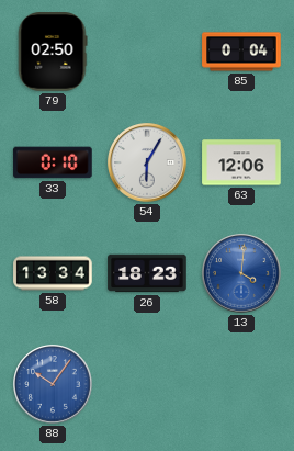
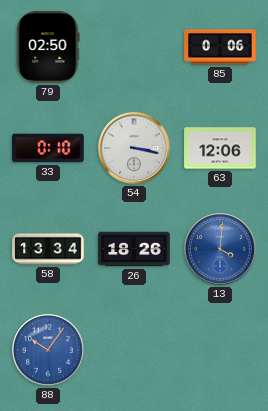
85: 0:04 -> 0:06
54: 6:05 -> 3:17
26: 18:23 -> 18:26
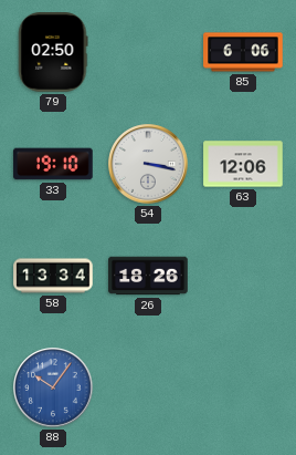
85: 0:06 -> 6:06
33: 0:10 -> 19:10
13: 4:01 -> none
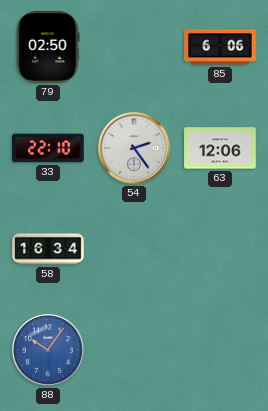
33: 19:10 -> 22:10
54: 3:17 -> 2:24
58: 13:34 -> 16:34
26: 18:26 -> none
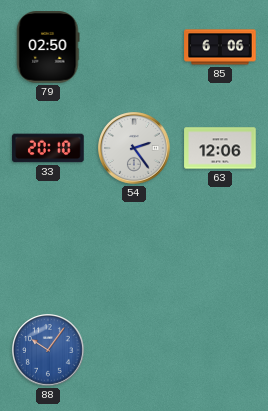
33: 22:10 -> 20:10
58: 16:34 -> none
